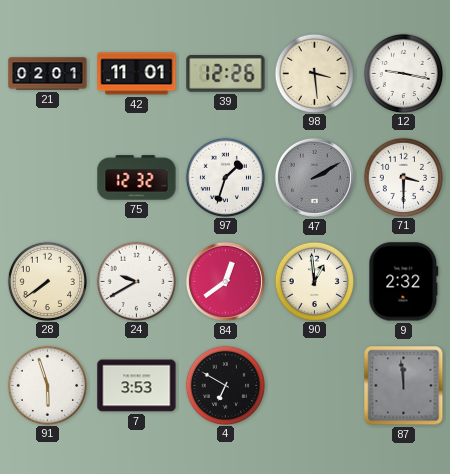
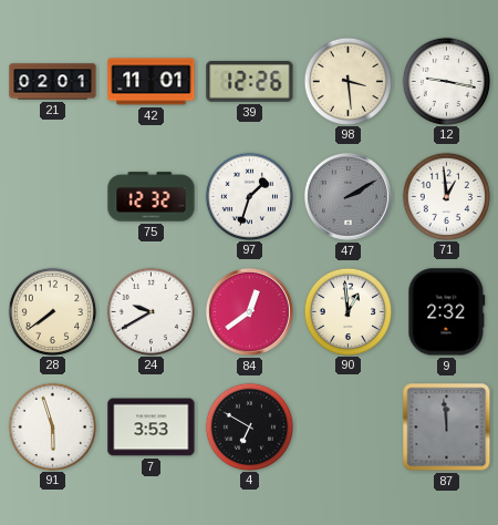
71: 3:30 -> 12:59
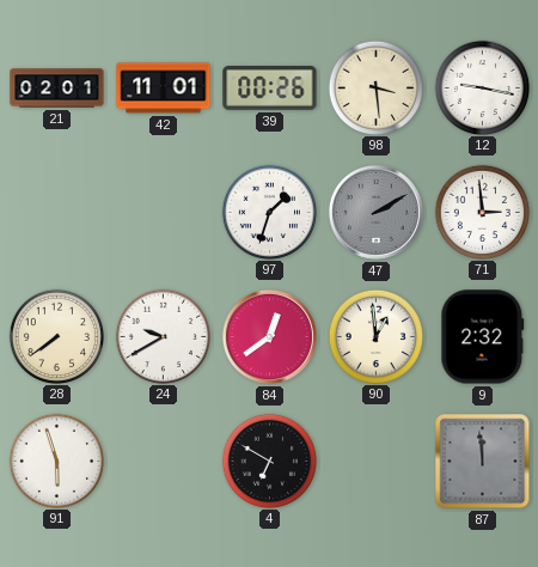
39: 12:26 -> 00:26
75: 12:32 -> none
71: 12:59 -> 2:59
7: 3:53 -> none
